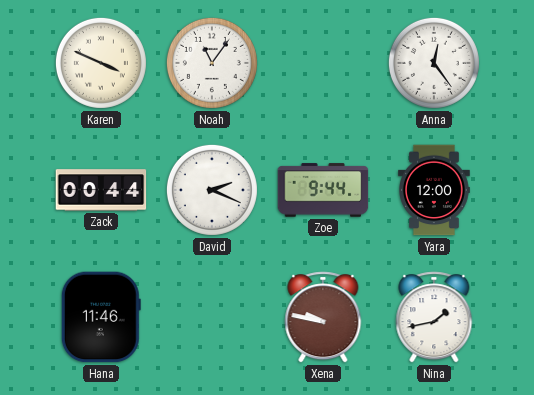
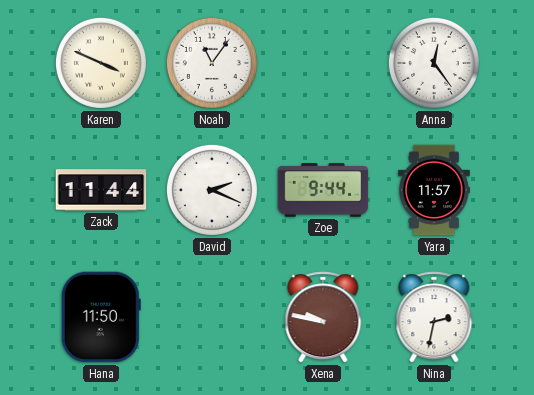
Zack: 00:44 -> 11:44
Yara: 12:00 -> 11:57
Hana: 11:46 -> 11:50
Nina: 1:43 -> 2:32
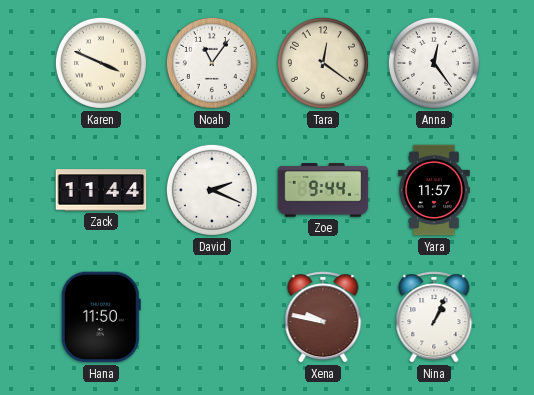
Tara: none -> 12:21
Nina: 2:32 -> 1:04
